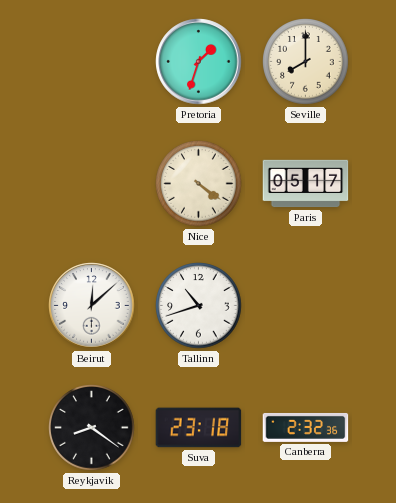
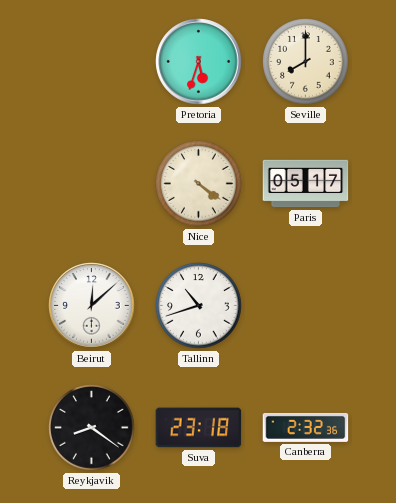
Pretoria: 1:33 -> 5:33
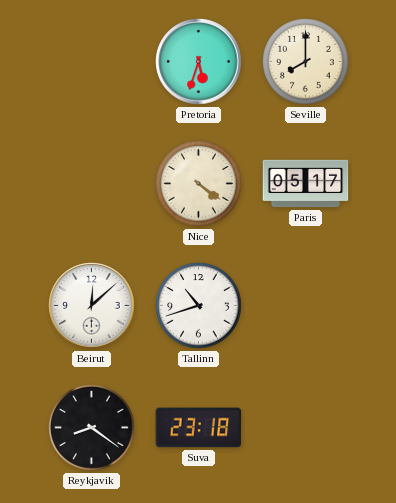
Canberra: 2:32 -> none
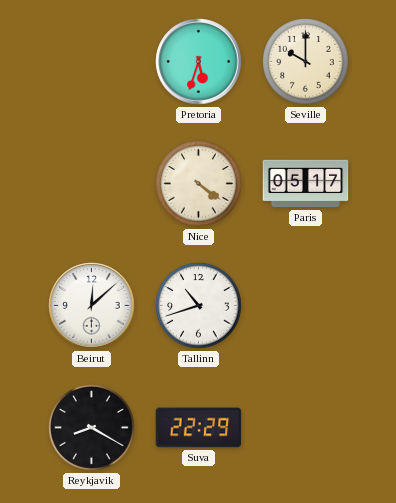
Seville: 8:00 -> 10:00
Reykjavik: 8:21 -> 8:20
Suva: 23:18 -> 22:29
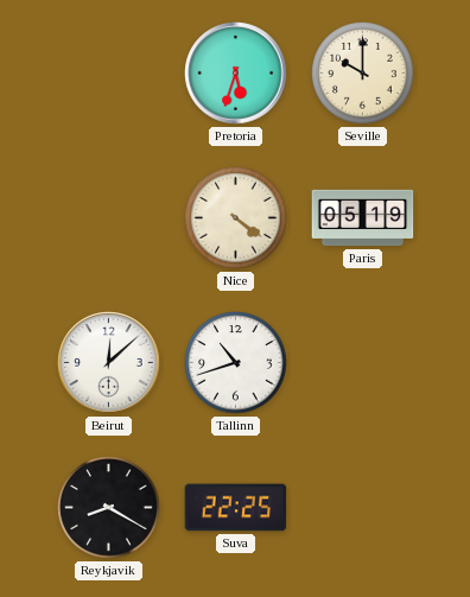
Paris: 05:17 -> 05:19
Suva: 22:29 -> 22:25
